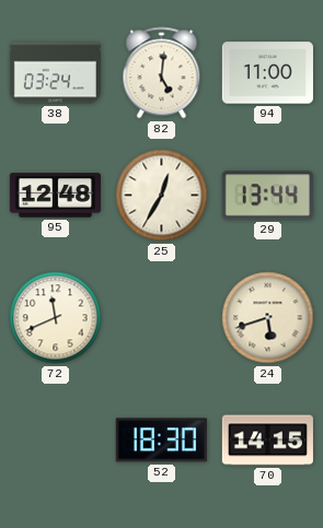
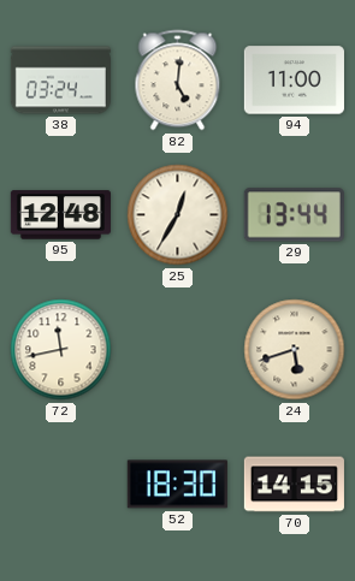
72: 11:41 -> 11:43
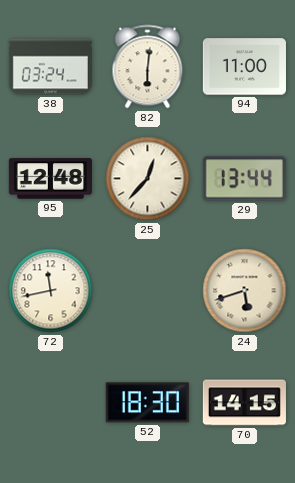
82: 5:01 -> 6:01
25: 12:35 -> 12:37
